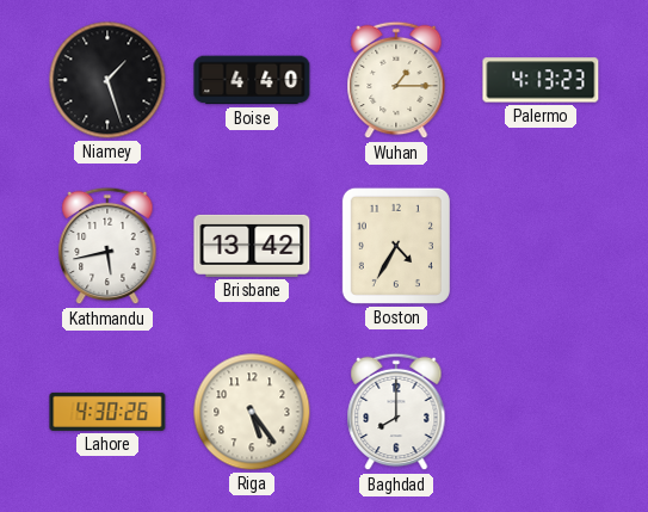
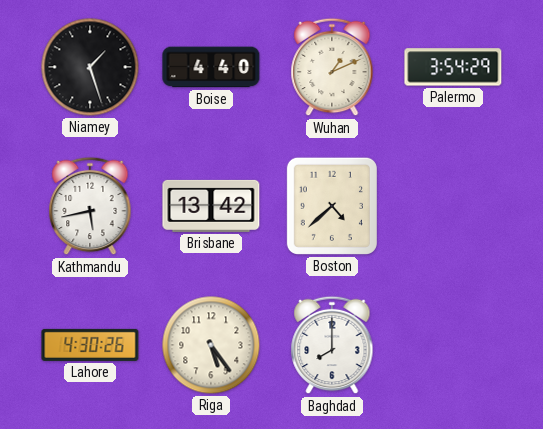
Wuhan: 1:15 -> 1:11
Palermo: 4:13 -> 3:54
Boston: 4:35 -> 4:38
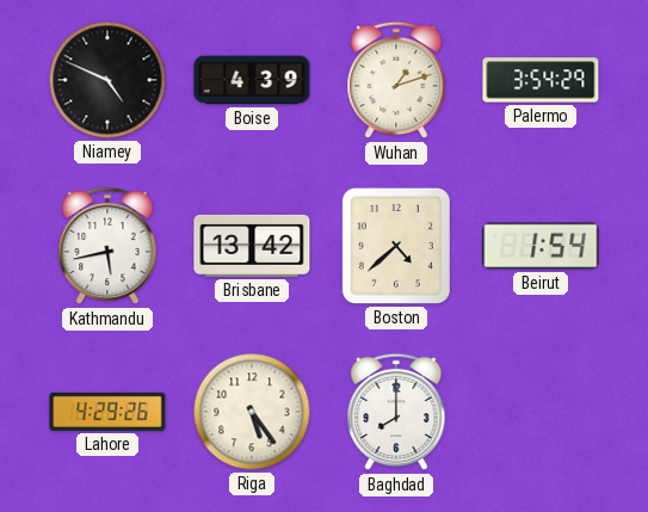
Niamey: 1:27 -> 4:49
Boise: 4:40 -> 4:39
Wuhan: 1:11 -> 1:12
Beirut: none -> 1:54
Lahore: 4:30 -> 4:29
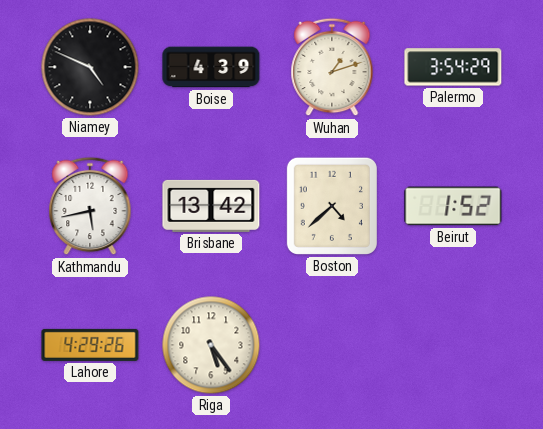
Beirut: 1:54 -> 1:52
Baghdad: 8:00 -> none
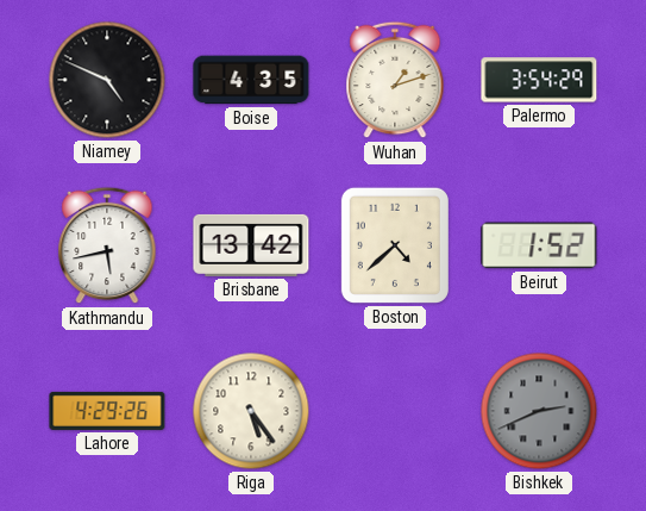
Boise: 4:39 -> 4:35
Bishkek: none -> 2:41
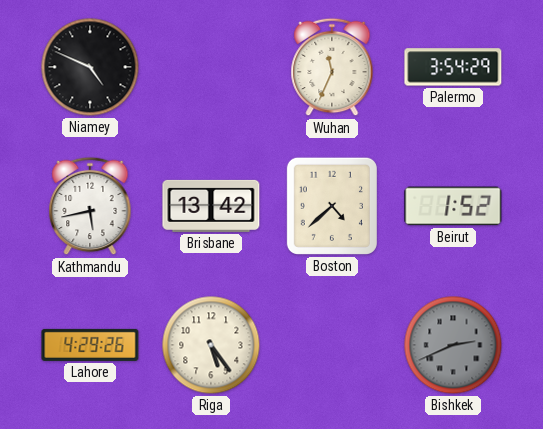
Boise: 4:35 -> none
Wuhan: 1:12 -> 11:34
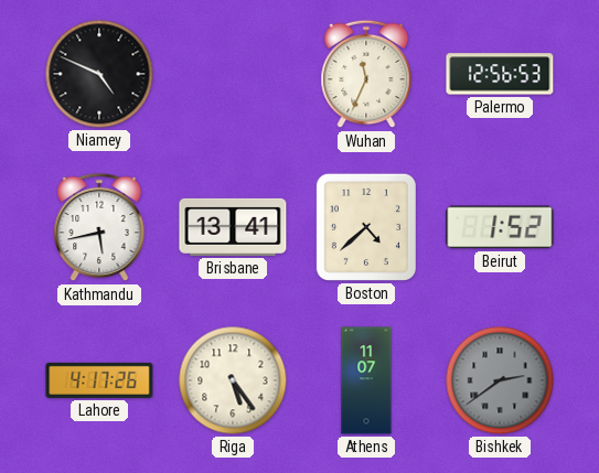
Palermo: 3:54 -> 12:56
Brisbane: 13:42 -> 13:41
Lahore: 4:29 -> 4:17
Athens: none -> 11:07
Bishkek: 2:41 -> 2:39
